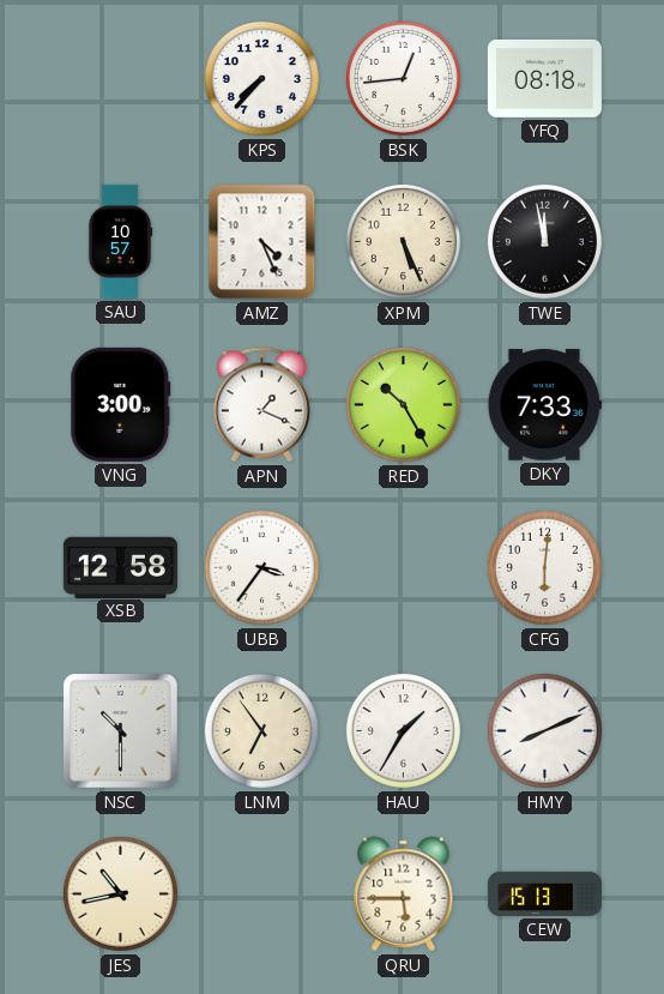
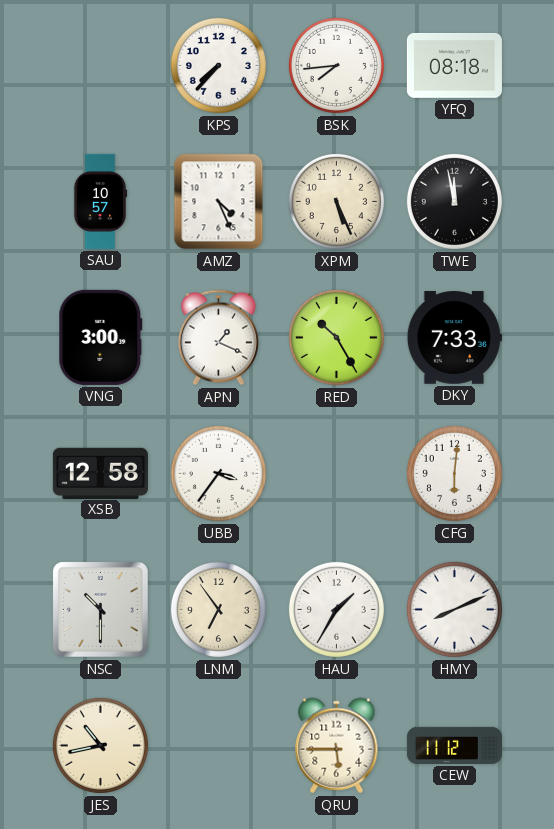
BSK: 12:44 -> 7:44
CEW: 15:13 -> 11:12
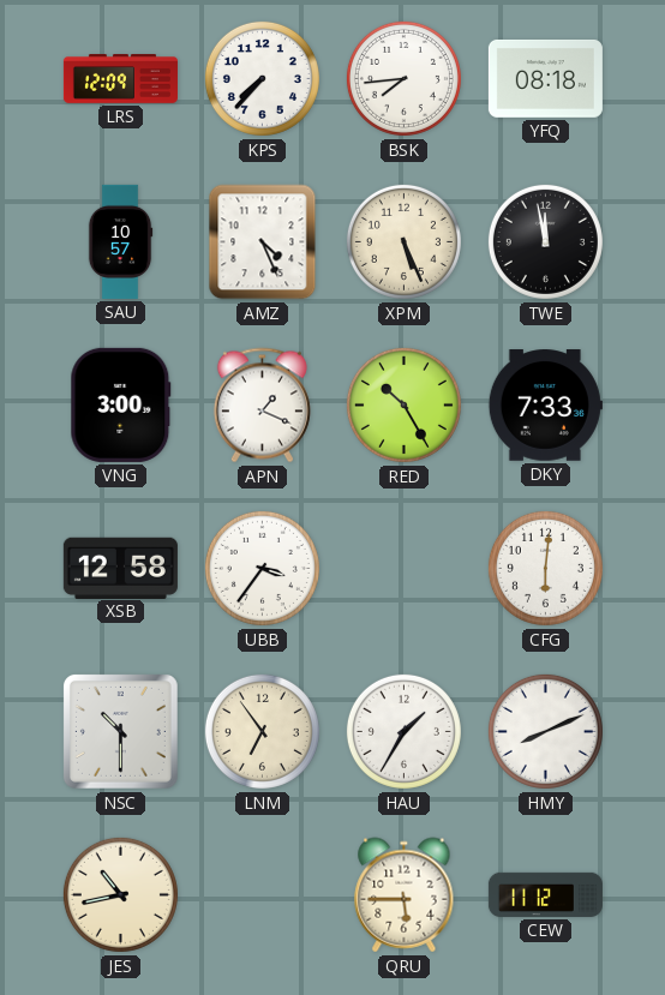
LRS: none -> 12:09
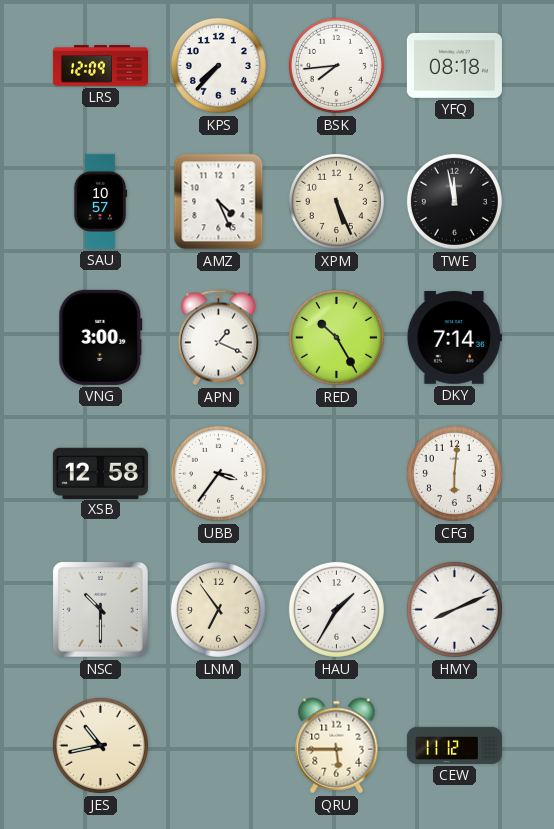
DKY: 7:33 -> 7:14
